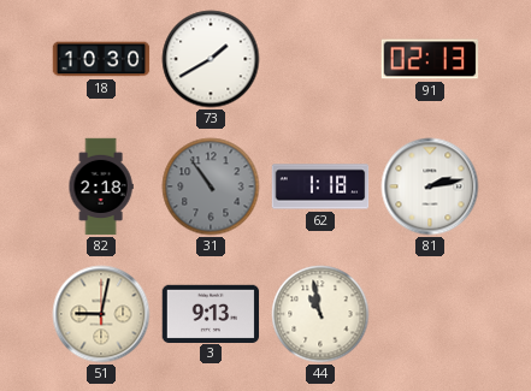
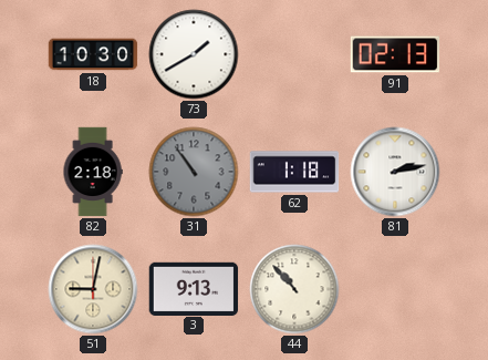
44: 10:58 -> 10:53
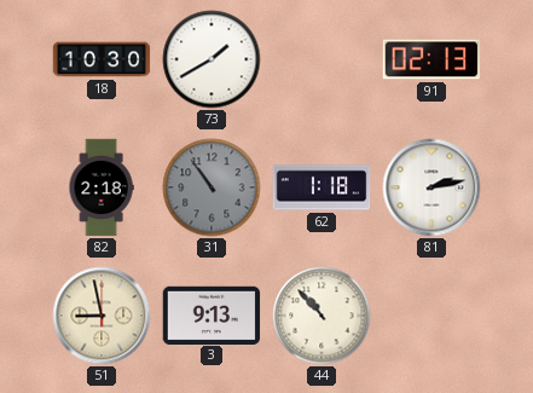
51: 9:02 -> 8:58
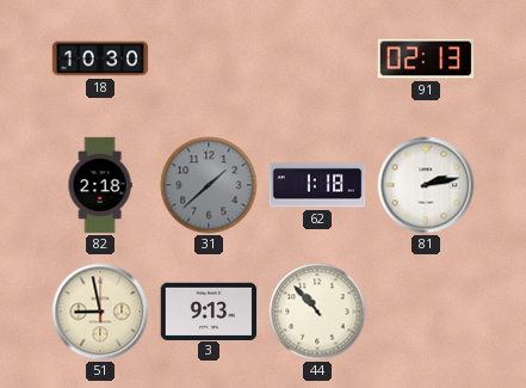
73: 1:40 -> none
31: 10:54 -> 1:38
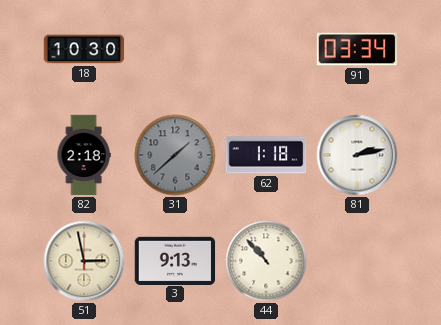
91: 02:13 -> 03:34
51: 8:58 -> 2:58
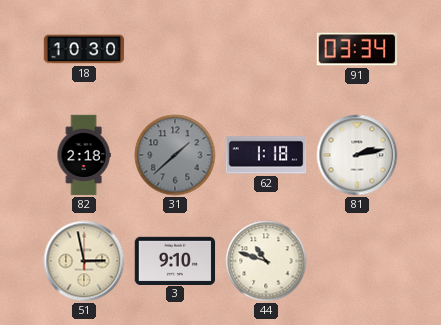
3: 9:13 -> 9:10
44: 10:53 -> 10:48
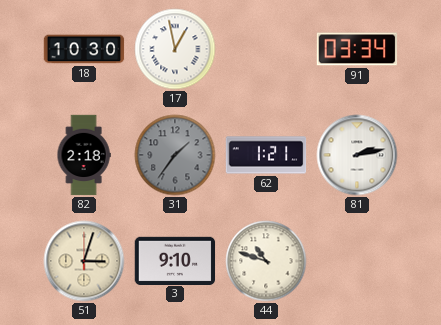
17: none -> 12:58
31: 1:38 -> 1:36
62: 1:18 -> 1:21
51: 2:58 -> 3:03
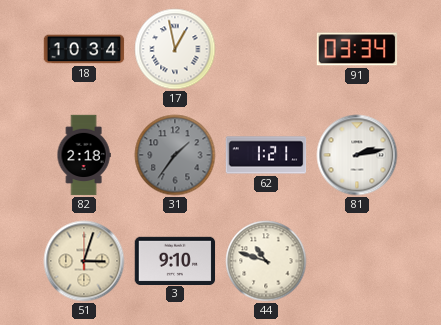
18: 10:30 -> 10:34
